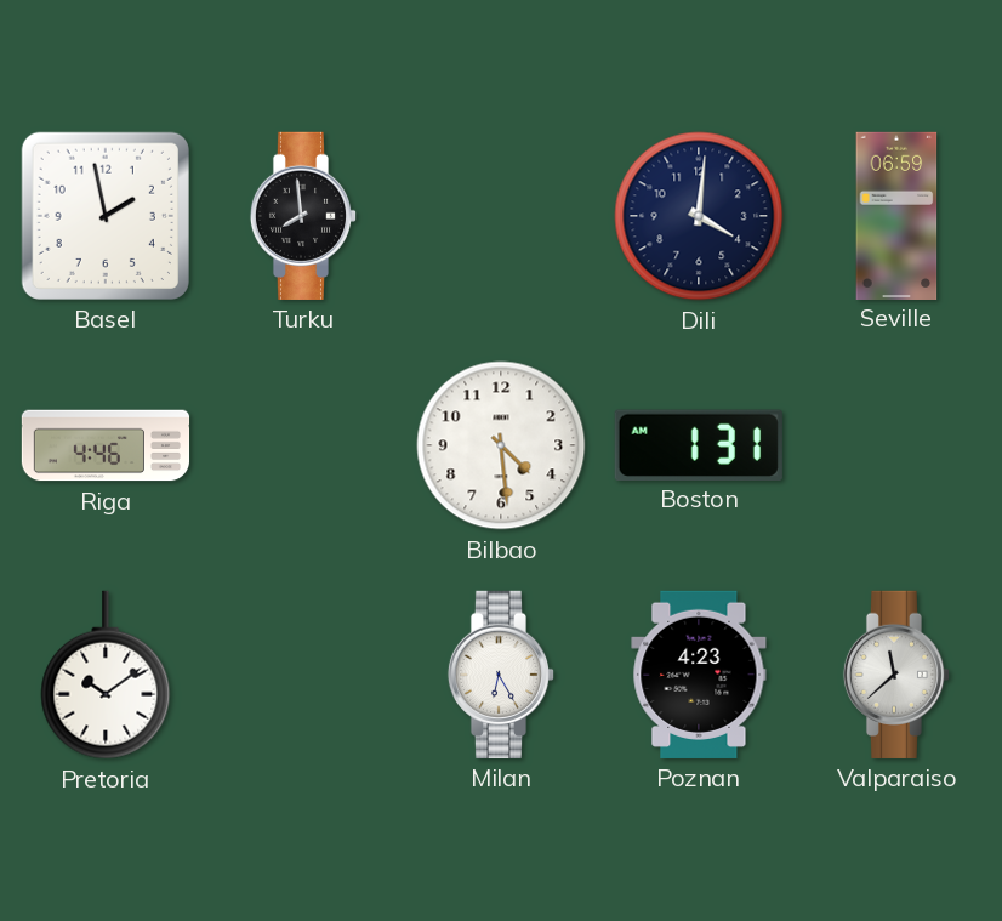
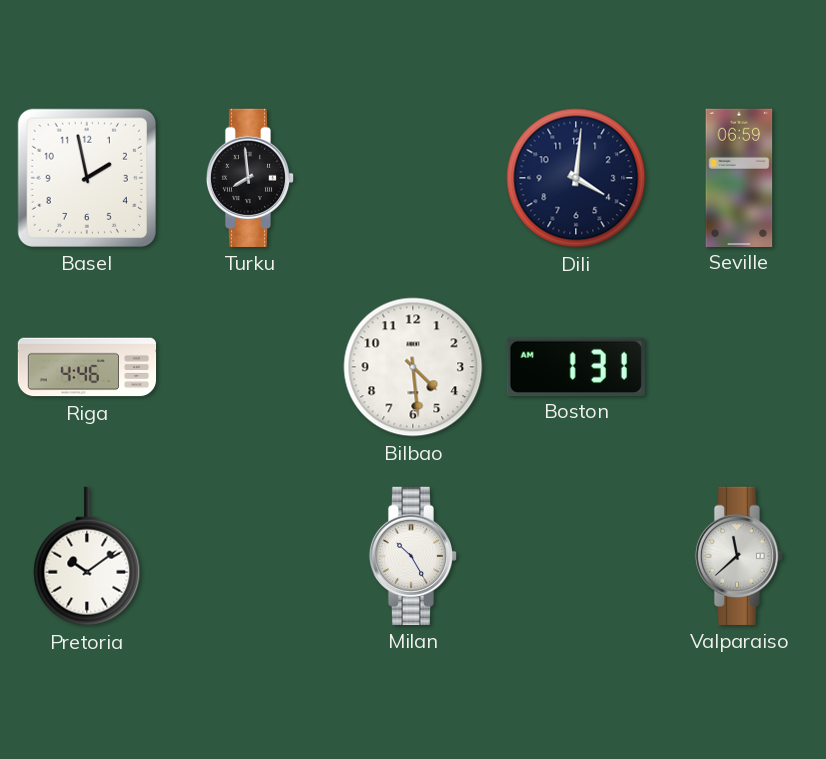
Milan: 6:25 -> 10:25
Poznan: 4:23 -> none
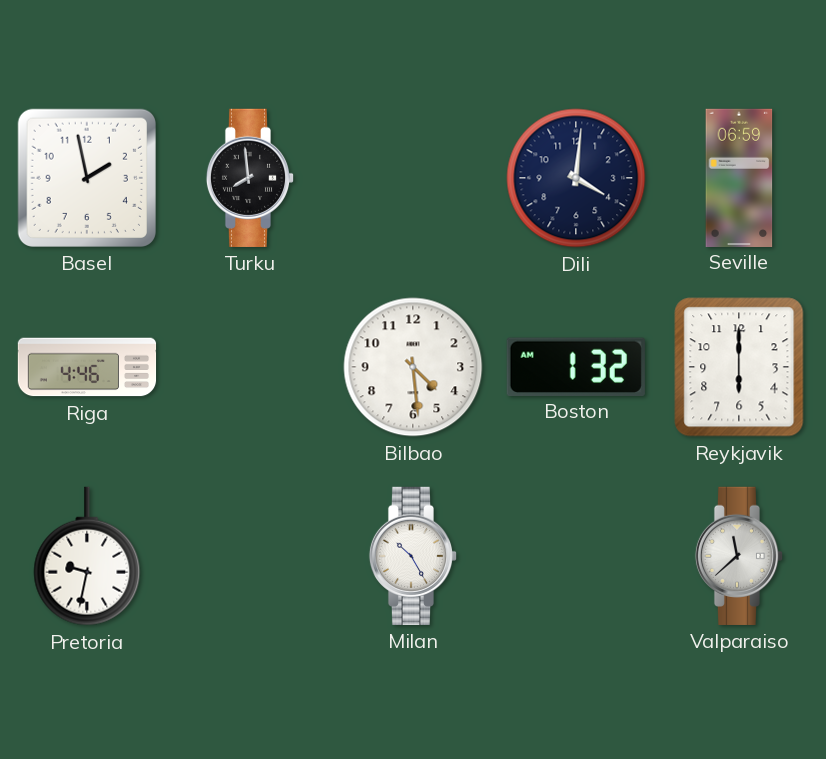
Boston: 1:31 -> 1:32
Reykjavik: none -> 6:00
Pretoria: 10:09 -> 9:32
